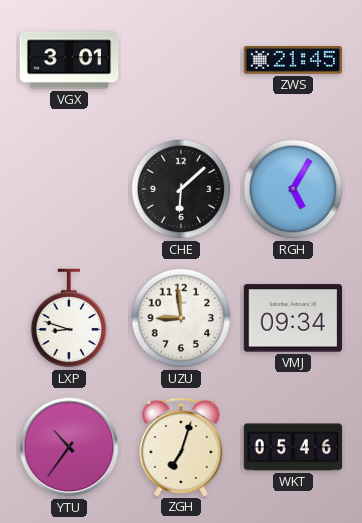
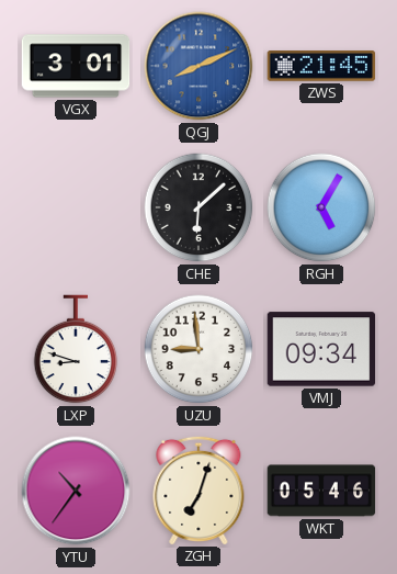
QGJ: none -> 8:11
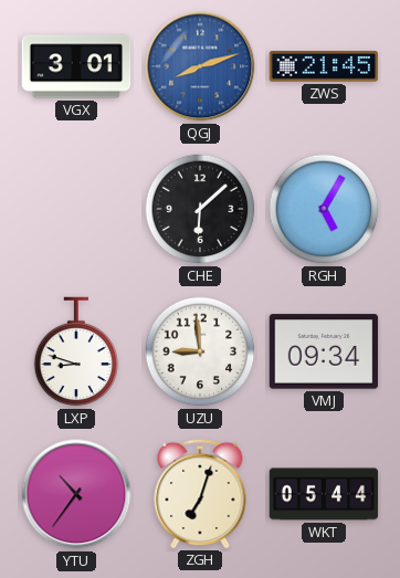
QGJ: 8:11 -> 8:12
WKT: 05:46 -> 05:44
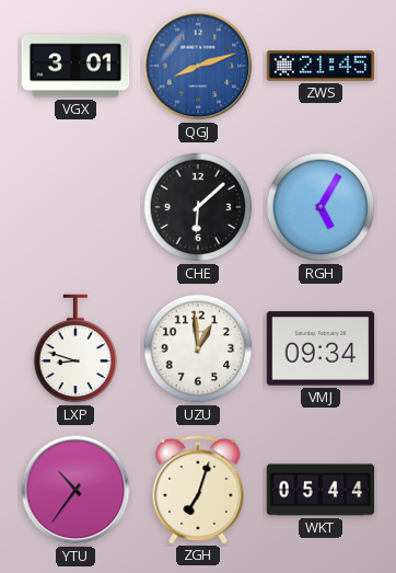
UZU: 8:59 -> 12:59
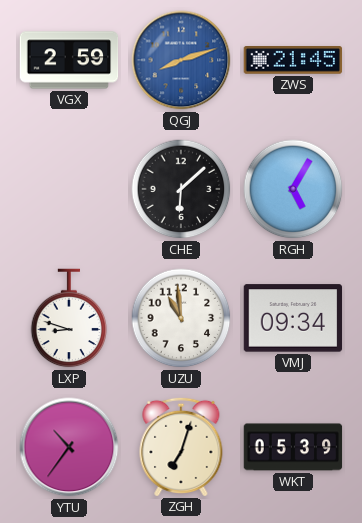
VGX: 3:01 -> 2:59
UZU: 12:59 -> 10:59
WKT: 05:44 -> 05:39
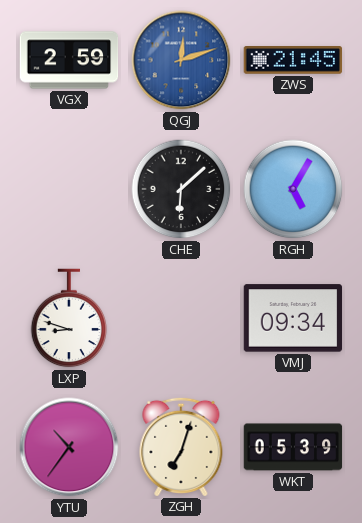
QGJ: 8:12 -> 12:12
UZU: 10:59 -> none
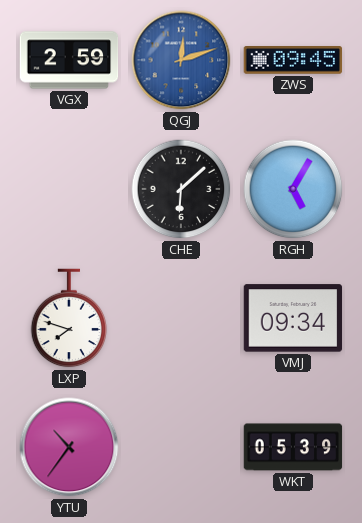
ZWS: 21:45 -> 09:45
LXP: 8:48 -> 7:48
ZGH: 7:03 -> none
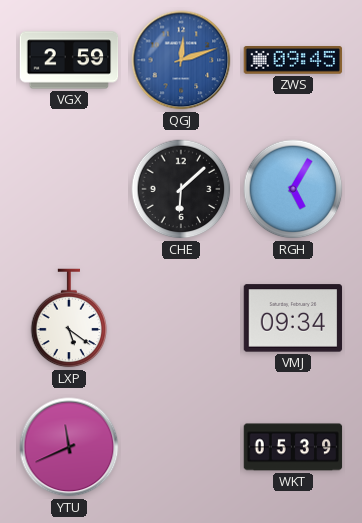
LXP: 7:48 -> 5:21
YTU: 10:36 -> 11:41
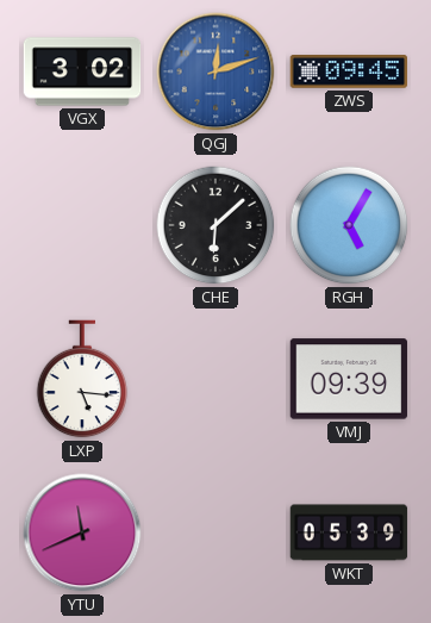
VGX: 2:59 -> 3:02
LXP: 5:21 -> 5:16
VMJ: 09:34 -> 09:39
